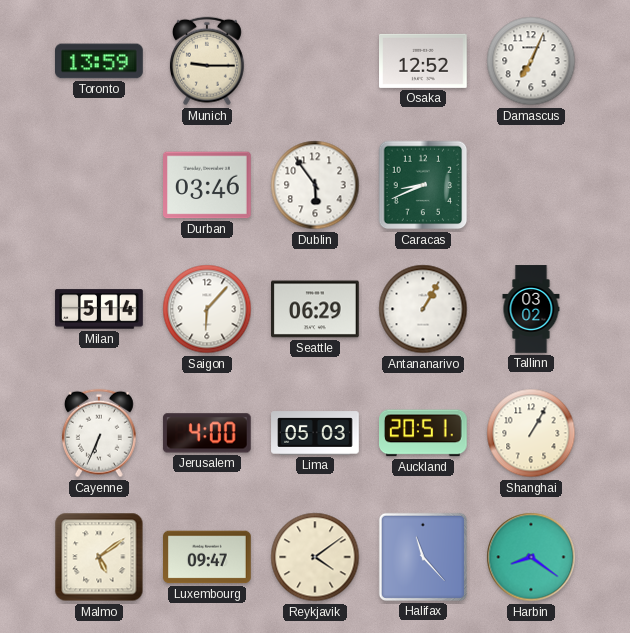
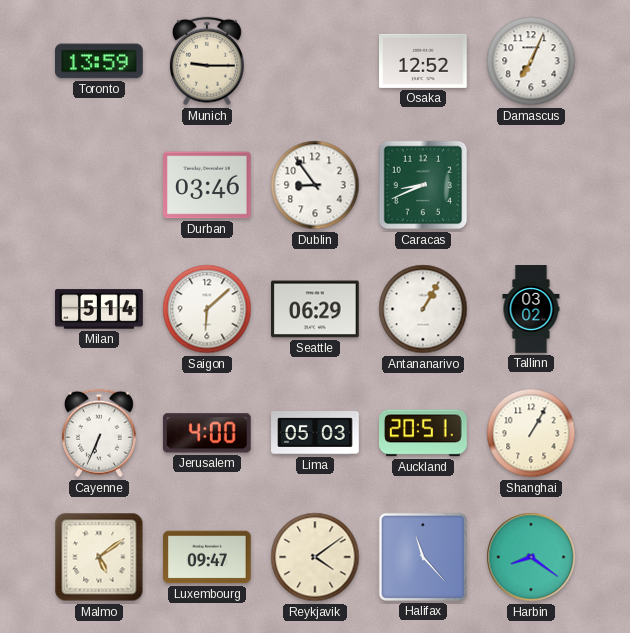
Dublin: 5:54 -> 8:54
Saigon: 6:07 -> 6:08
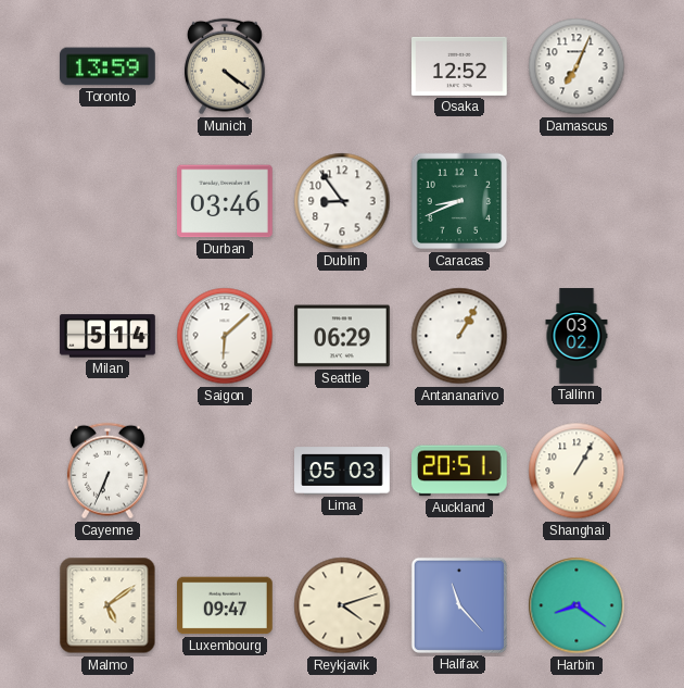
Munich: 9:15 -> 4:21
Jerusalem: 4:00 -> none
Reykjavik: 4:09 -> 4:12
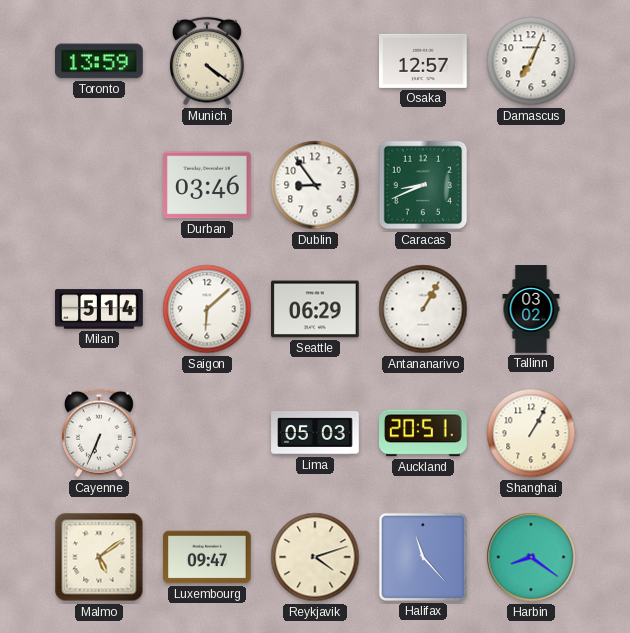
Osaka: 12:52 -> 12:57
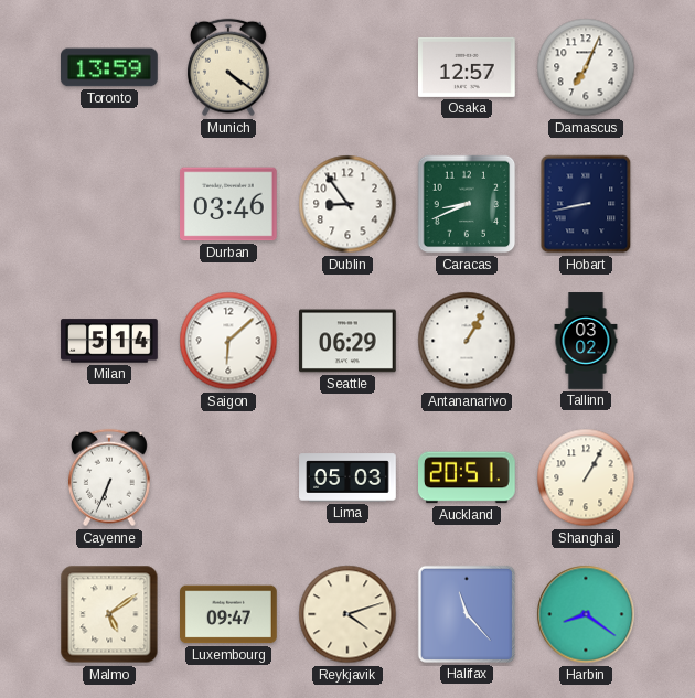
Hobart: none -> 8:43
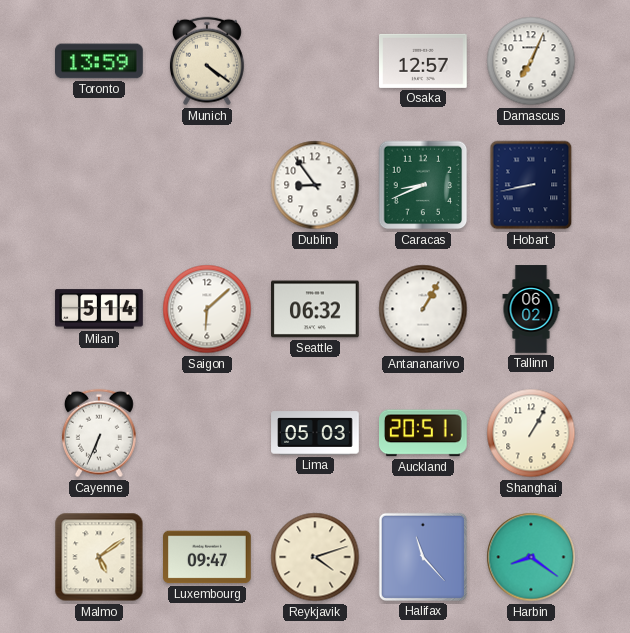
Durban: 03:46 -> none
Seattle: 06:29 -> 06:32
Tallinn: 03:02 -> 06:02
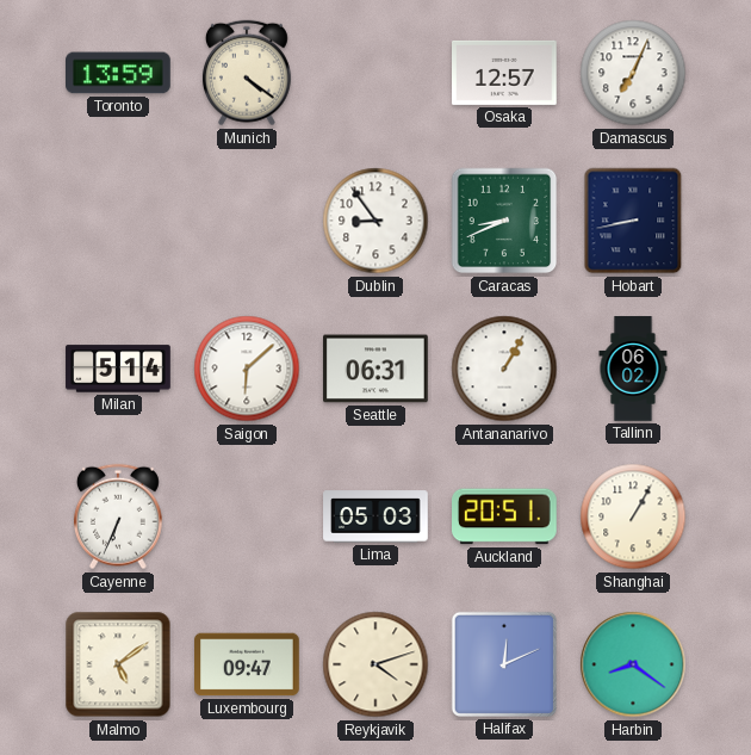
Seattle: 06:32 -> 06:31
Halifax: 11:23 -> 12:11
